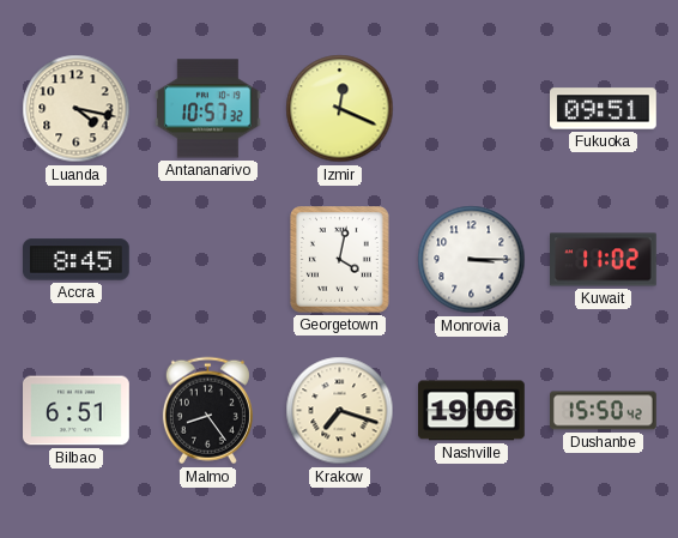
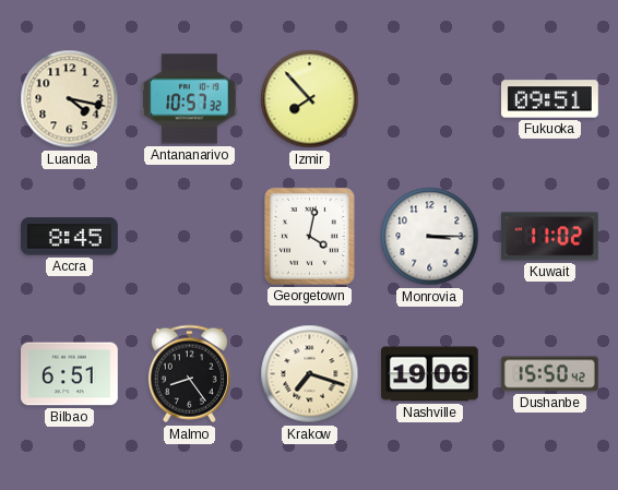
Izmir: 12:19 -> 7:53
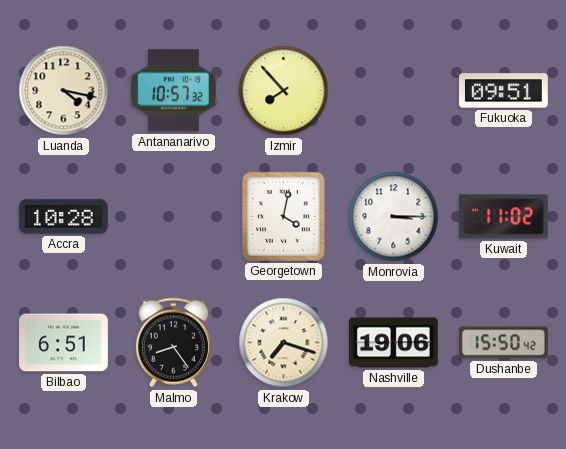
Accra: 8:45 -> 10:28
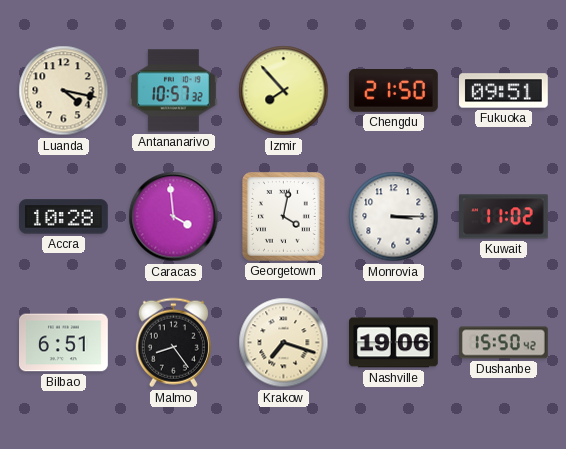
Chengdu: none -> 21:50
Caracas: none -> 3:59
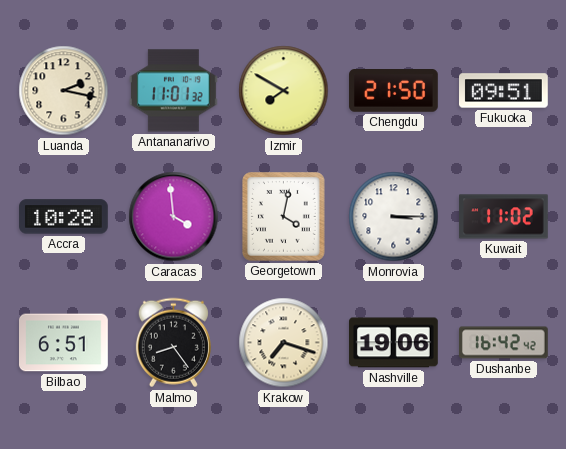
Luanda: 4:17 -> 2:17
Antananarivo: 10:57 -> 11:01
Izmir: 7:53 -> 7:50
Dushanbe: 15:50 -> 16:42
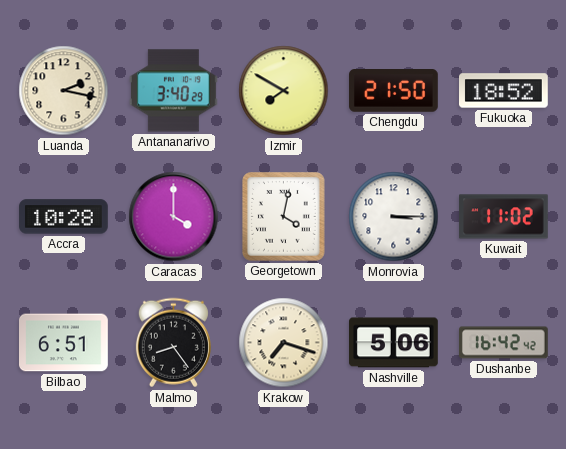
Antananarivo: 11:01 -> 3:40
Fukuoka: 09:51 -> 18:52
Caracas: 3:59 -> 4:00
Nashville: 19:06 -> 5:06
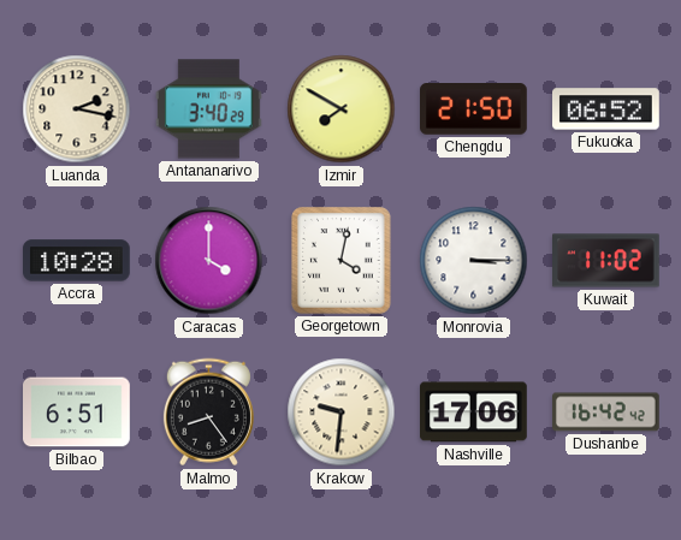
Fukuoka: 18:52 -> 06:52
Krakow: 7:18 -> 9:31
Nashville: 5:06 -> 17:06
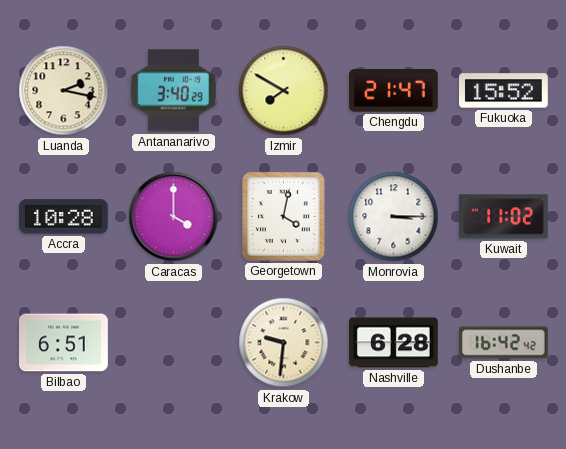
Chengdu: 21:50 -> 21:47
Fukuoka: 06:52 -> 15:52
Malmo: 8:24 -> none
Nashville: 17:06 -> 6:28
